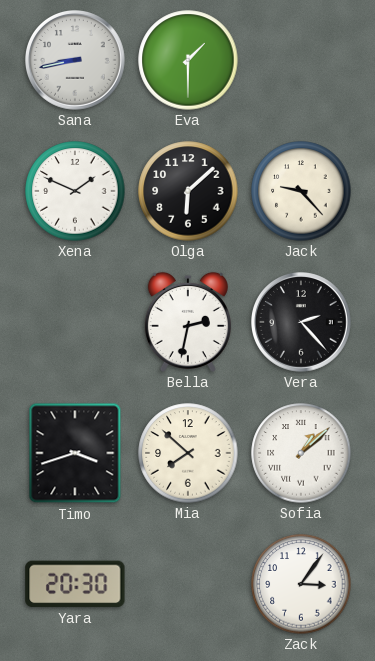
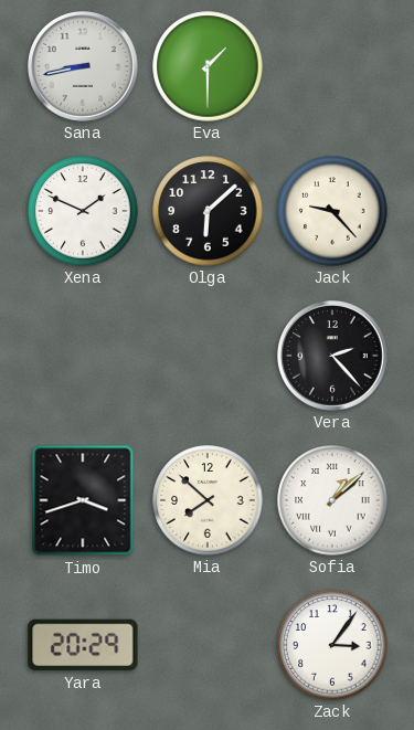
Bella: 2:32 -> none
Yara: 20:30 -> 20:29
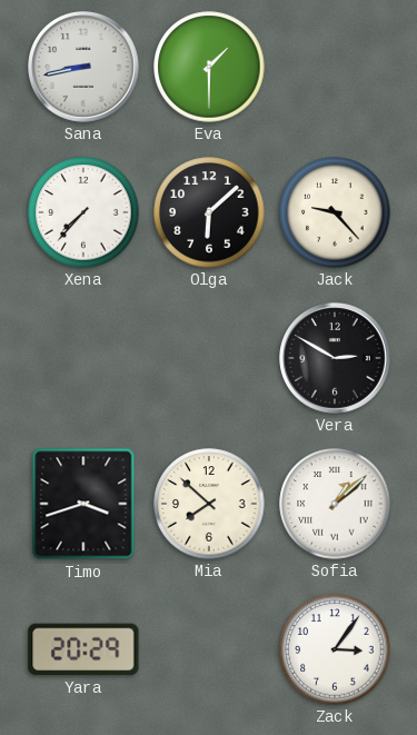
Xena: 1:49 -> 7:37
Vera: 2:23 -> 2:50
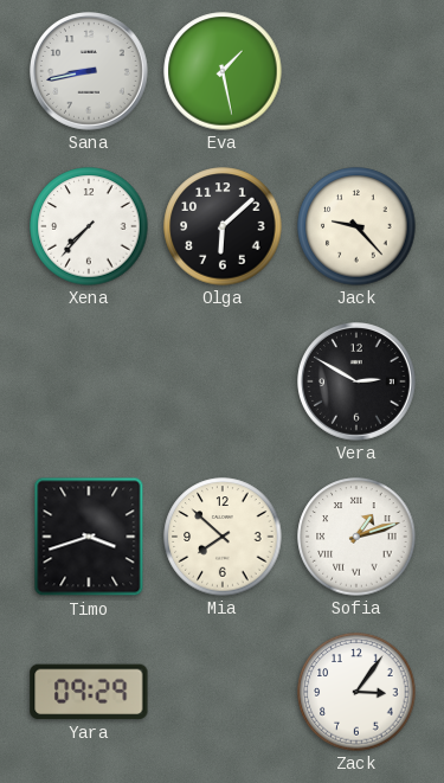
Eva: 1:30 -> 1:28
Sofia: 1:08 -> 1:12
Yara: 20:29 -> 09:29
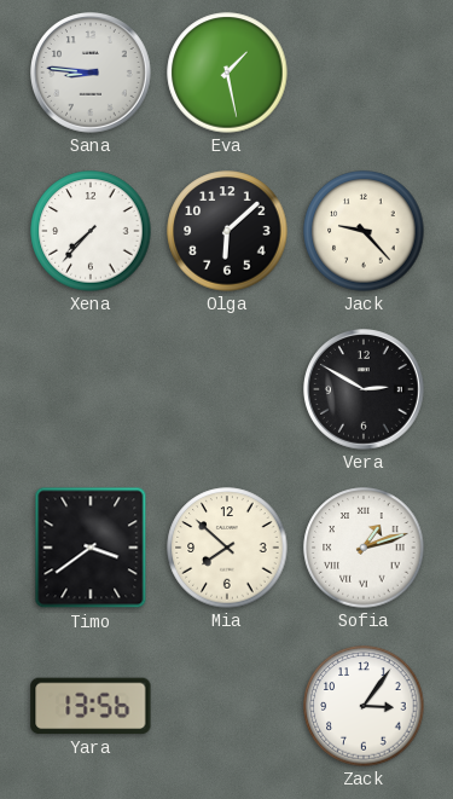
Sana: 8:43 -> 8:46
Timo: 3:42 -> 3:39
Yara: 09:29 -> 13:56
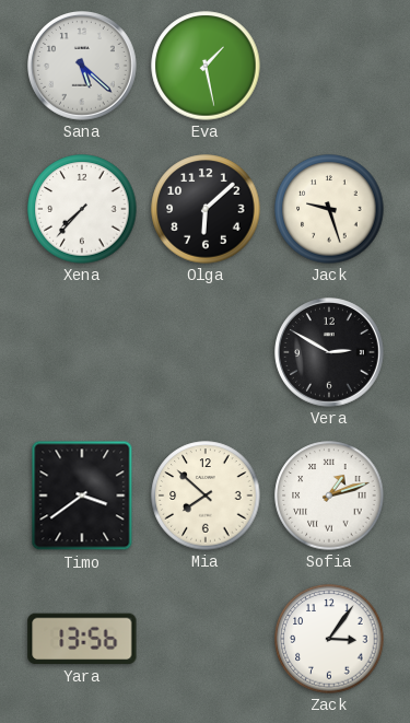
Sana: 8:46 -> 5:22
Jack: 9:23 -> 9:27
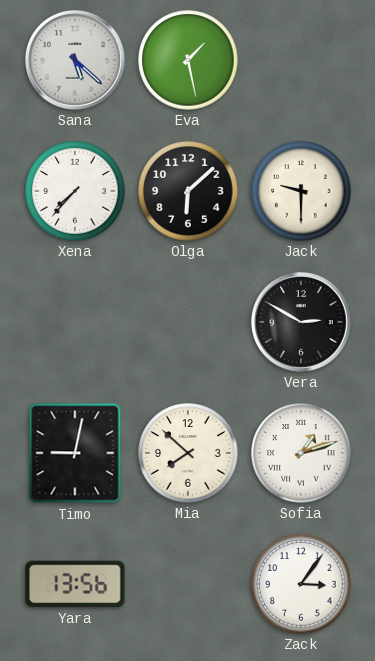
Jack: 9:27 -> 9:30
Timo: 3:39 -> 9:02
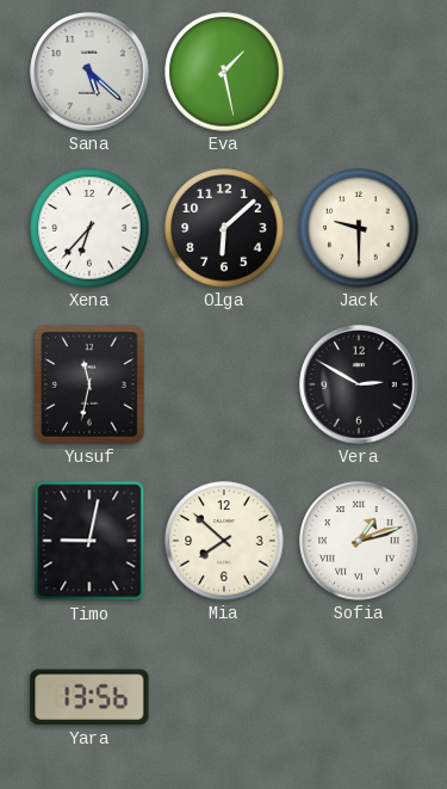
Xena: 7:37 -> 6:37
Yusuf: none -> 11:32
Zack: 3:06 -> none
